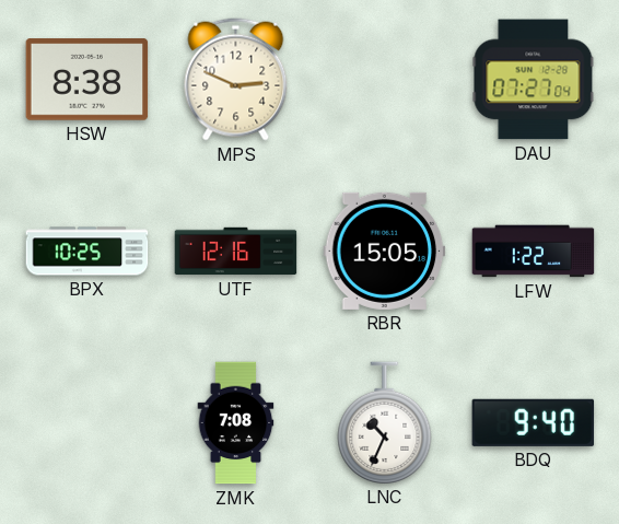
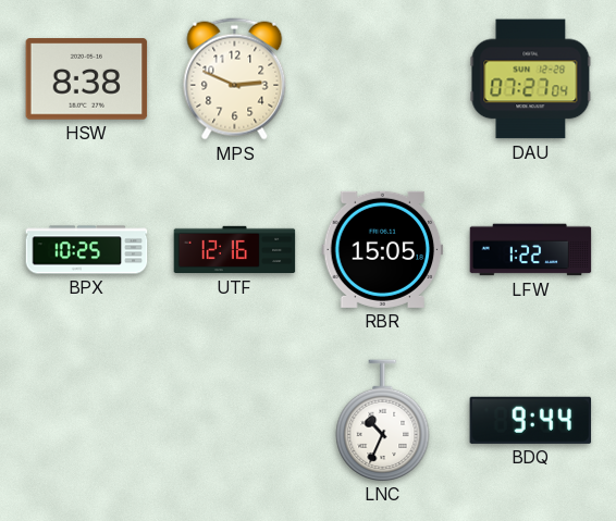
ZMK: 7:08 -> none
BDQ: 9:40 -> 9:44
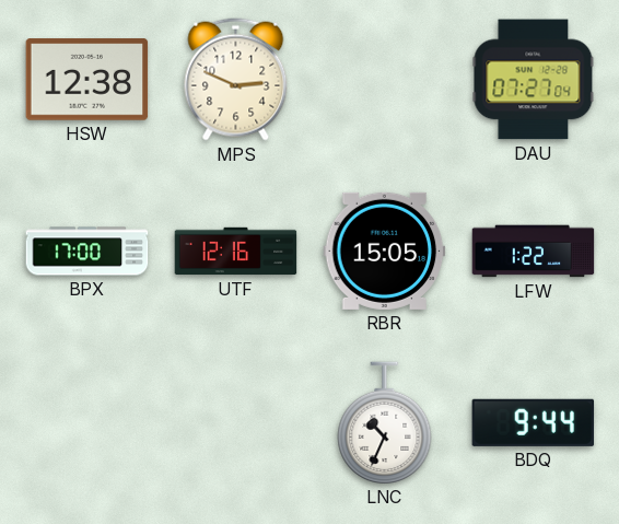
HSW: 8:38 -> 12:38
BPX: 10:25 -> 17:00
